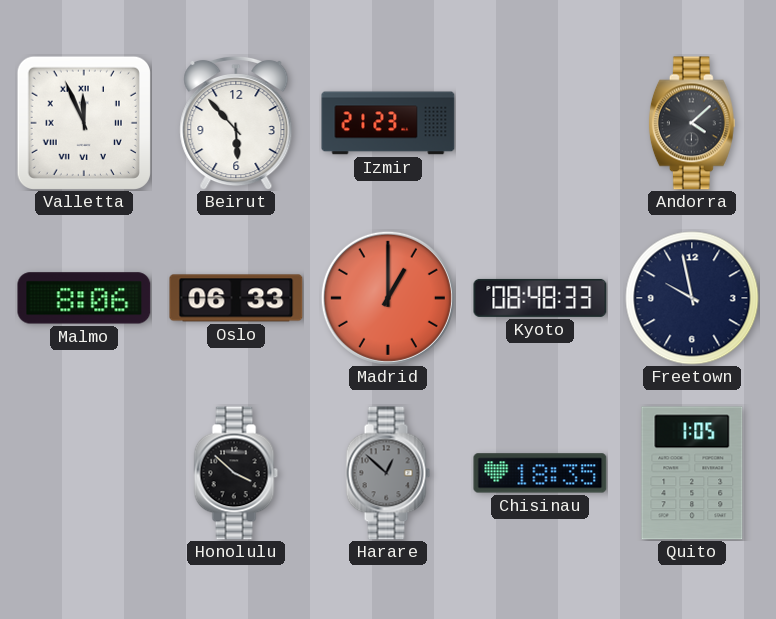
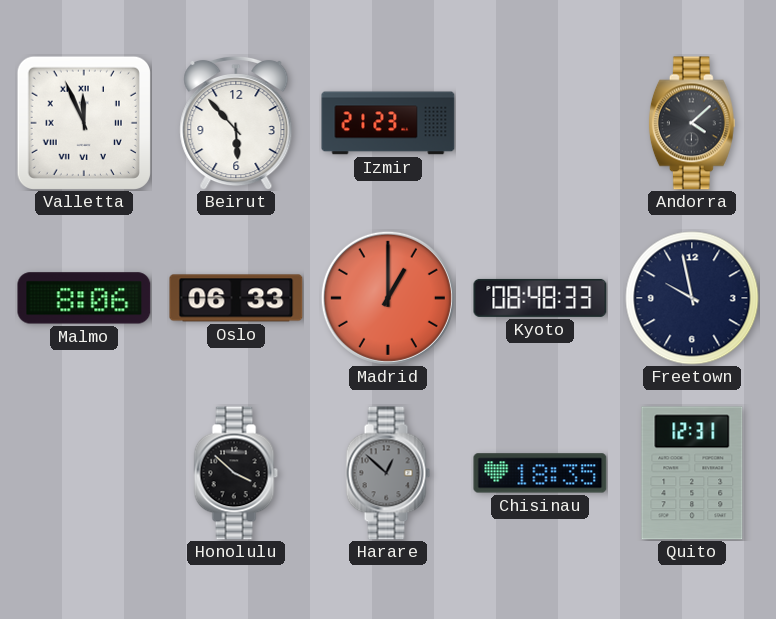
Quito: 1:05 -> 12:31
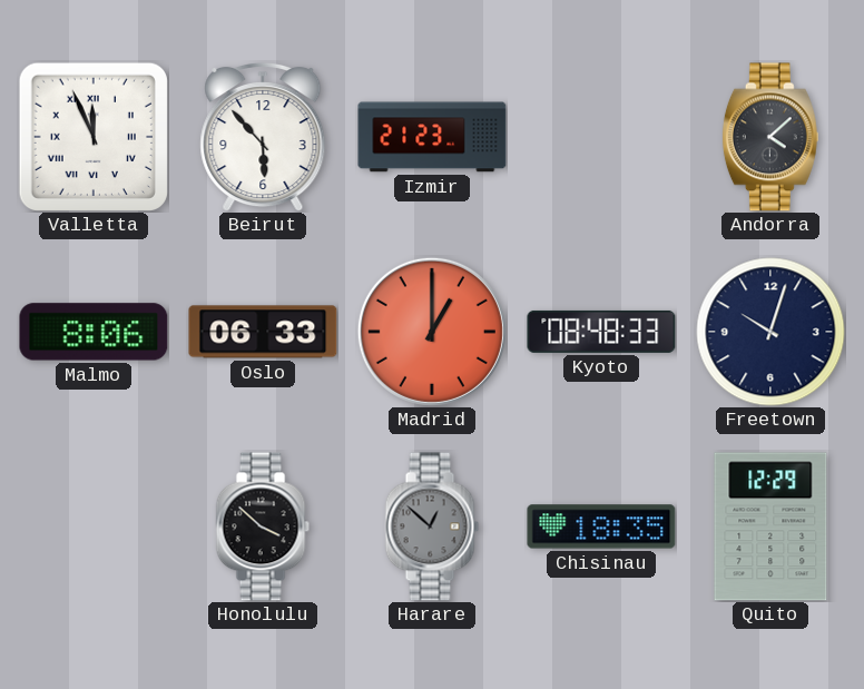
Freetown: 9:58 -> 10:03
Quito: 12:31 -> 12:29
